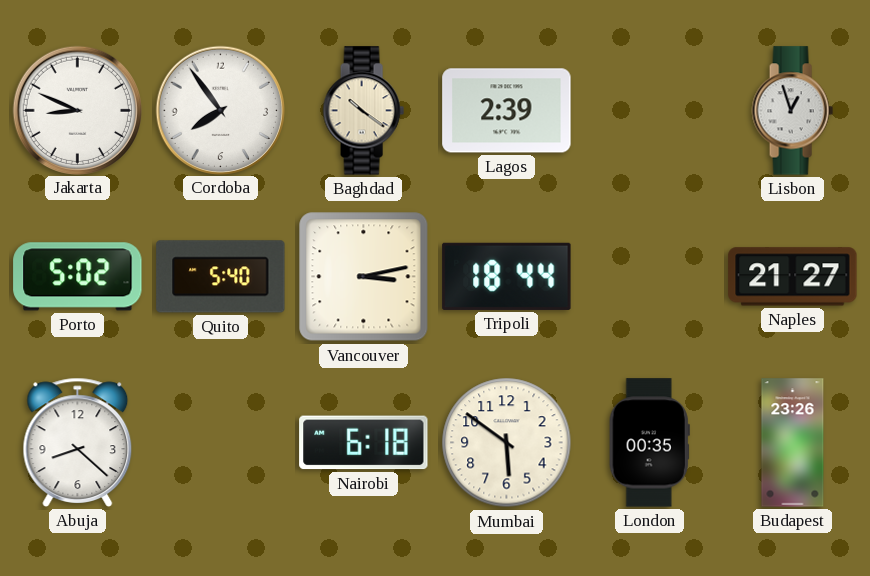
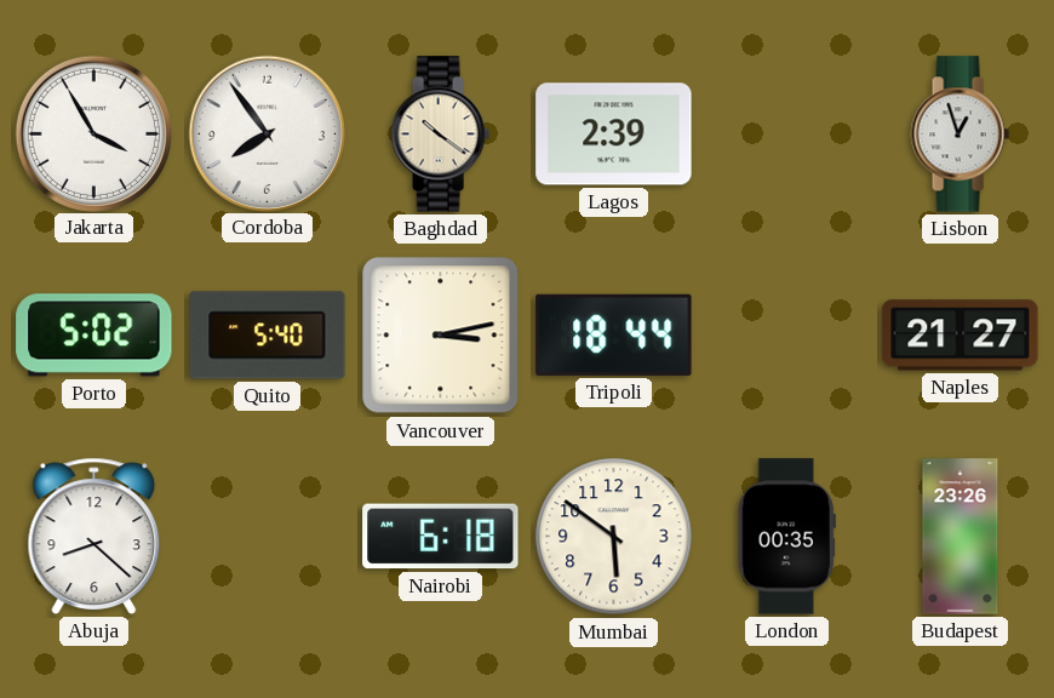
Jakarta: 8:49 -> 3:55
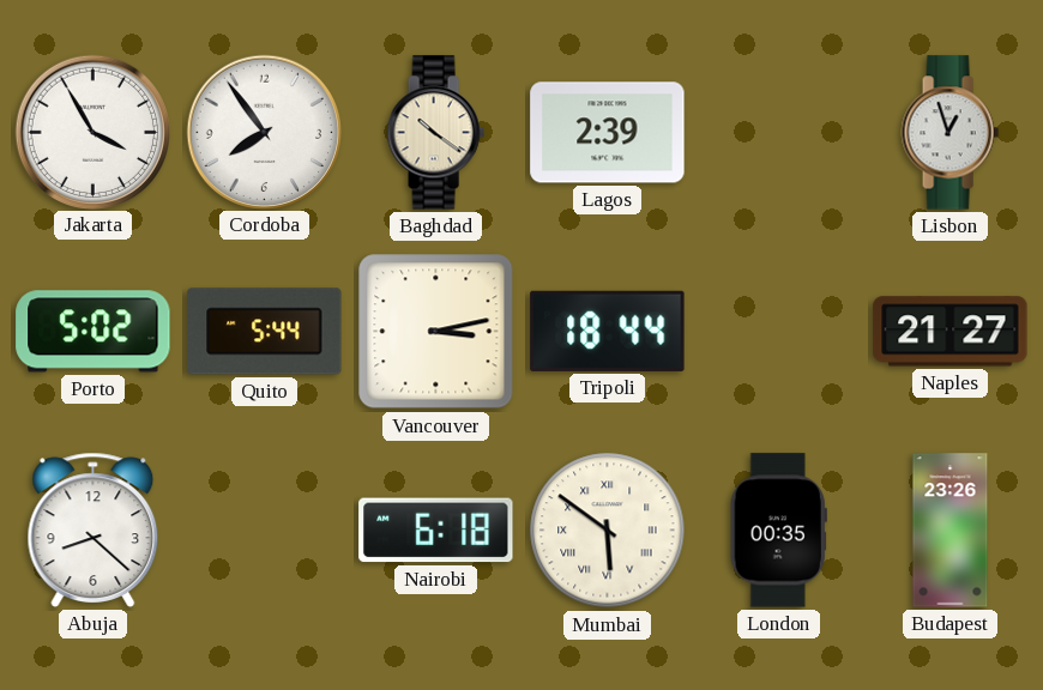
Quito: 5:40 -> 5:44
Mumbai numerals: Arabic -> Roman
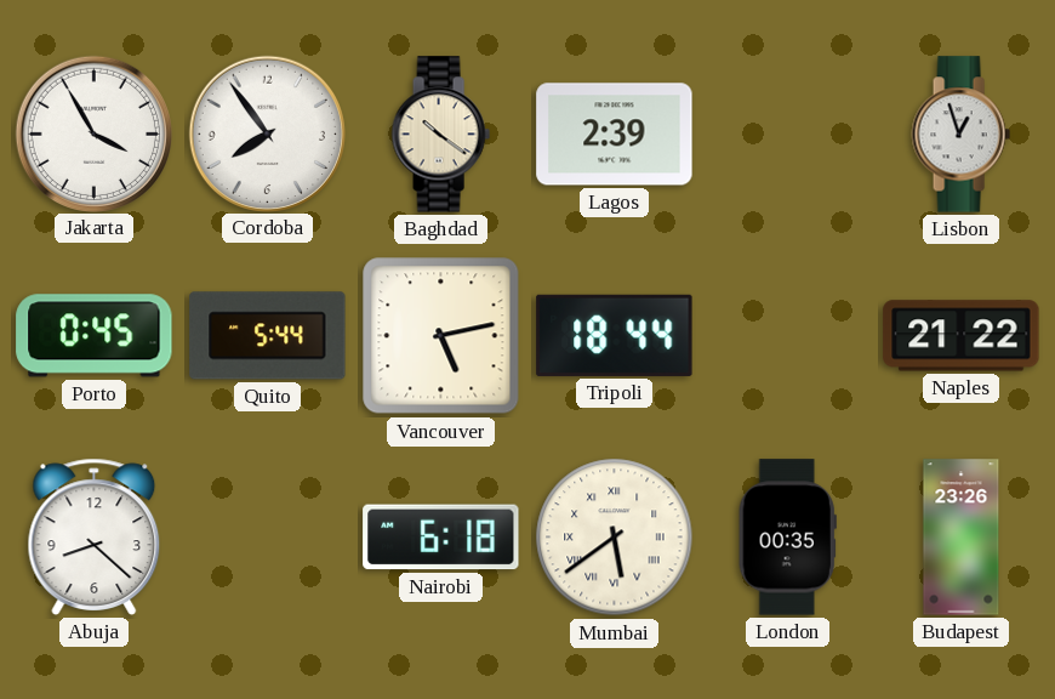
Porto: 5:02 -> 0:45
Vancouver: 3:13 -> 5:13
Naples: 21:27 -> 21:22
Mumbai: 5:51 -> 5:39
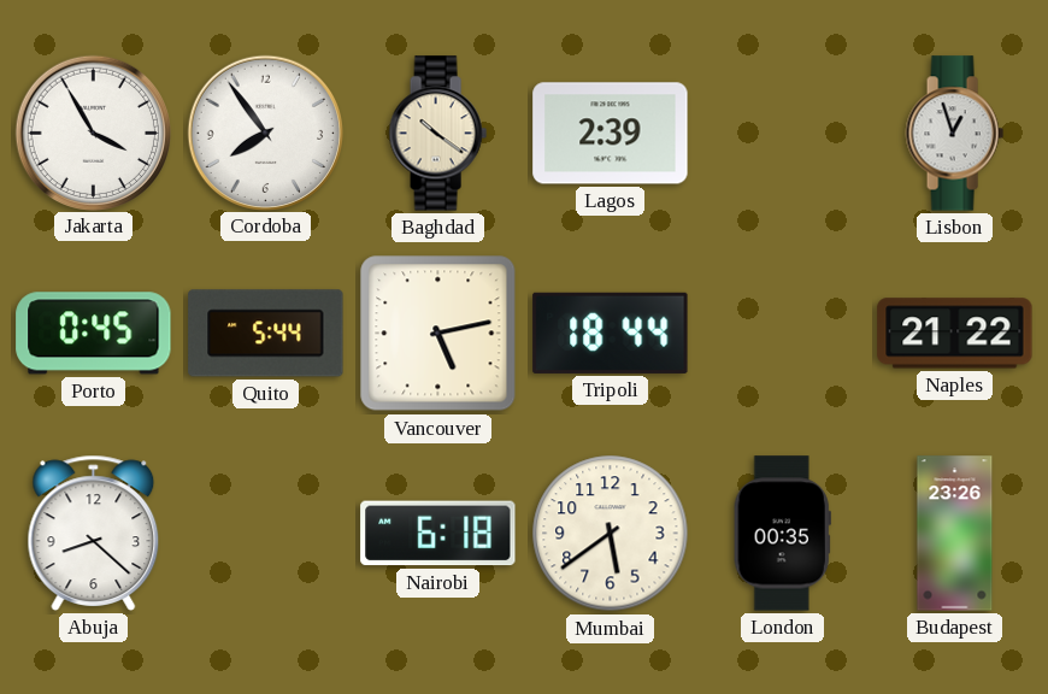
Mumbai numerals: Roman -> Arabic
